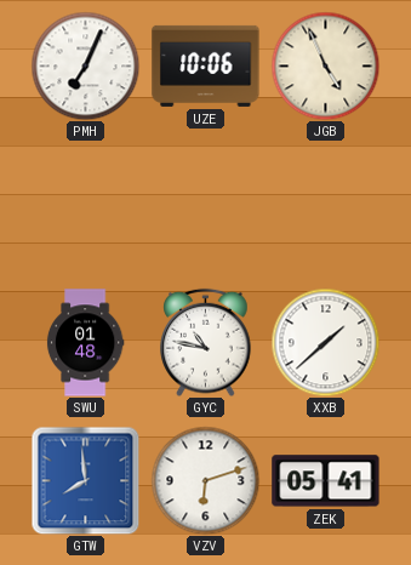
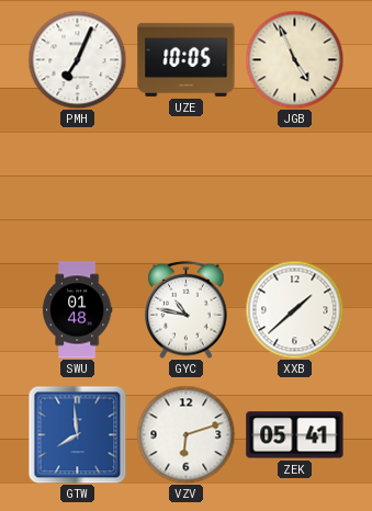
UZE: 10:06 -> 10:05
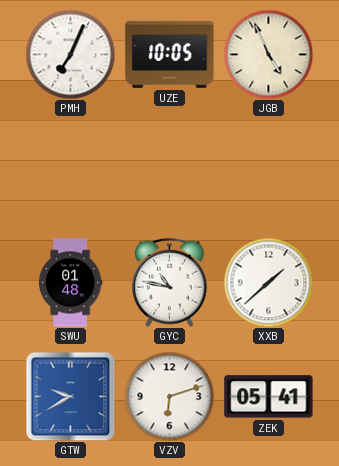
GTW: 7:59 -> 9:40
